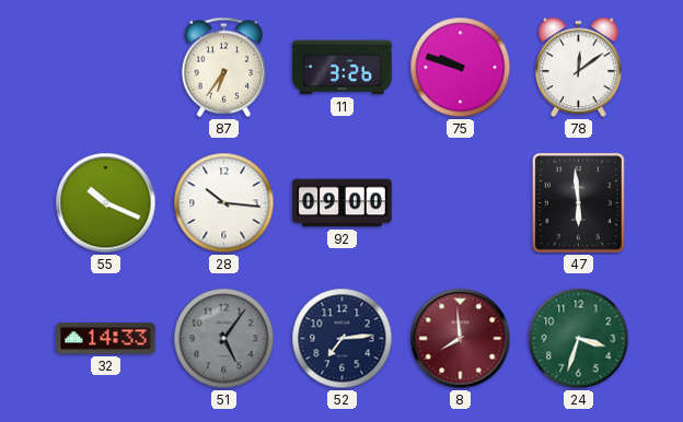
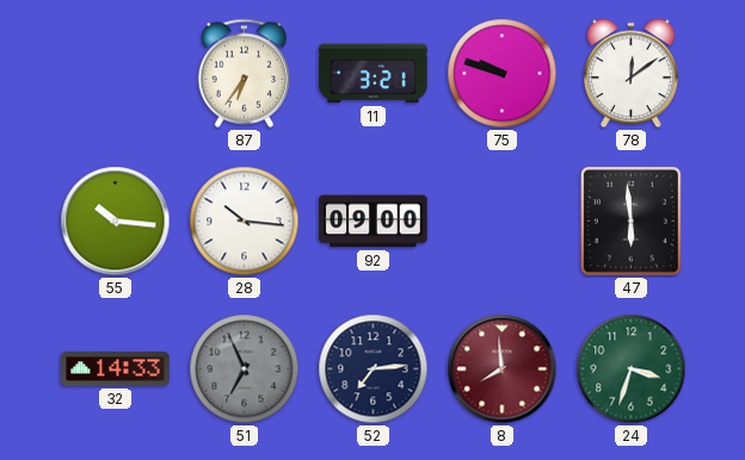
11: 3:26 -> 3:21
55: 10:19 -> 10:16
51: 5:06 -> 6:56
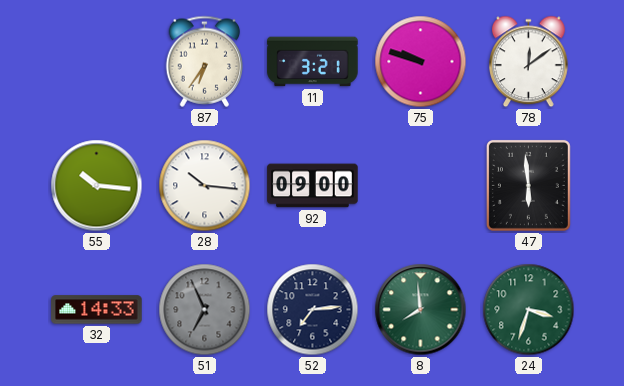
8 dial: burgundy -> green
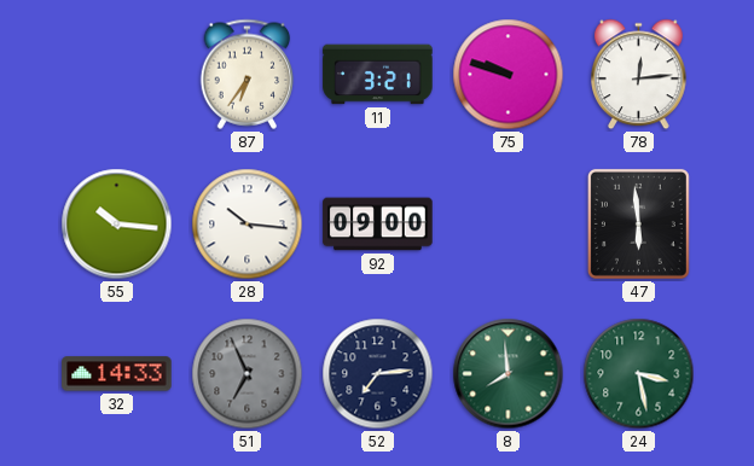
78: 12:09 -> 12:14
24: 3:33 -> 3:28
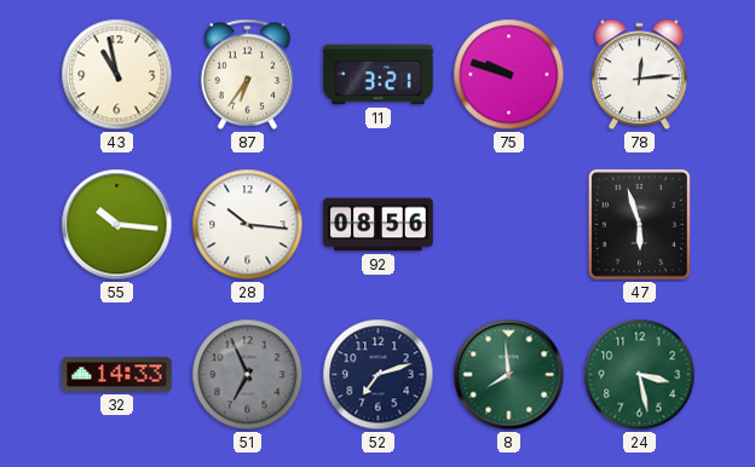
43: none -> 10:58
92: 09:00 -> 08:56
47: 5:59 -> 5:57
52: 7:14 -> 7:12
